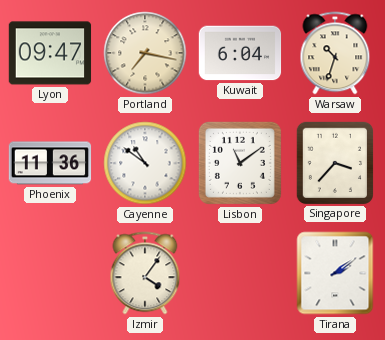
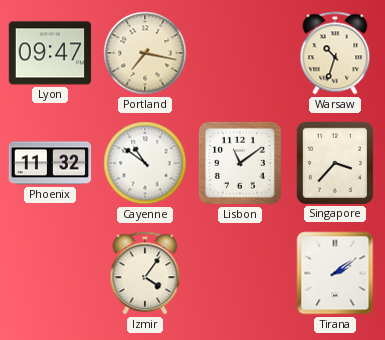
Kuwait: 6:04 -> none
Phoenix: 11:36 -> 11:32
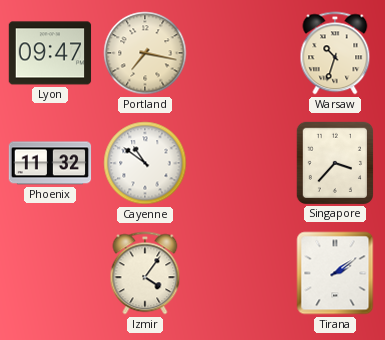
Lisbon: 11:09 -> none
